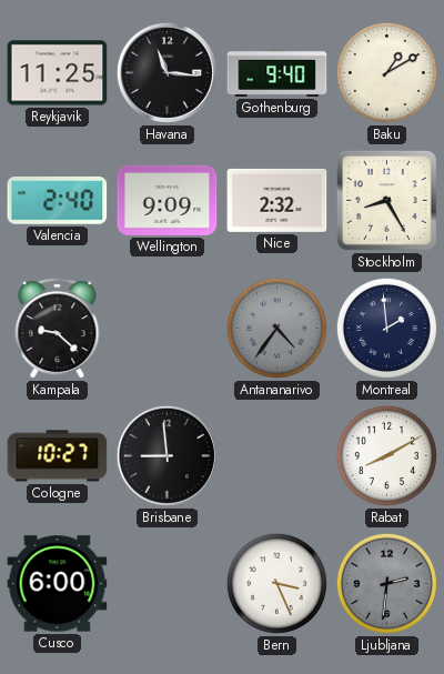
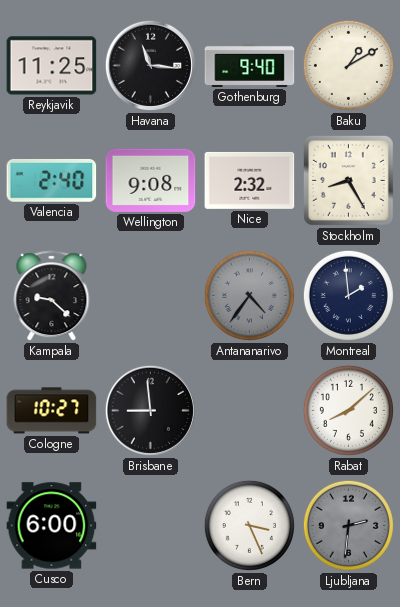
Wellington: 9:09 -> 9:08
Rabat: 8:10 -> 8:08
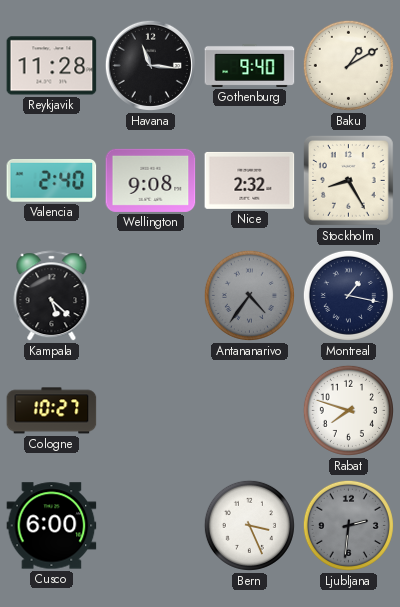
Reykjavik: 11:25 -> 11:28
Kampala: 9:22 -> 5:22
Montreal: 1:59 -> 1:17
Brisbane: 8:59 -> none
Rabat: 8:08 -> 7:48
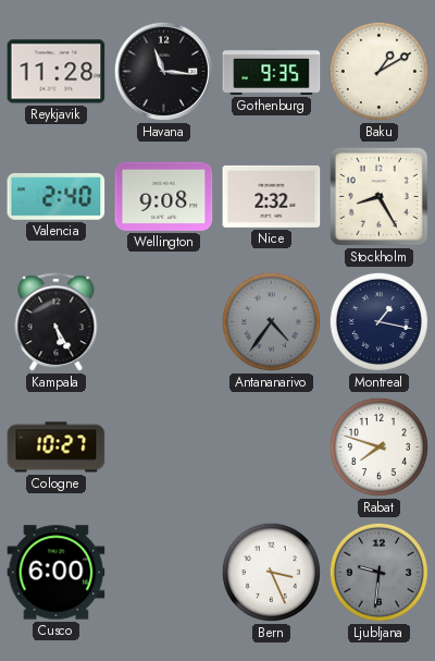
Gothenburg: 9:40 -> 9:35
Kampala: 5:22 -> 5:25
Ljubljana: 2:31 -> 9:31
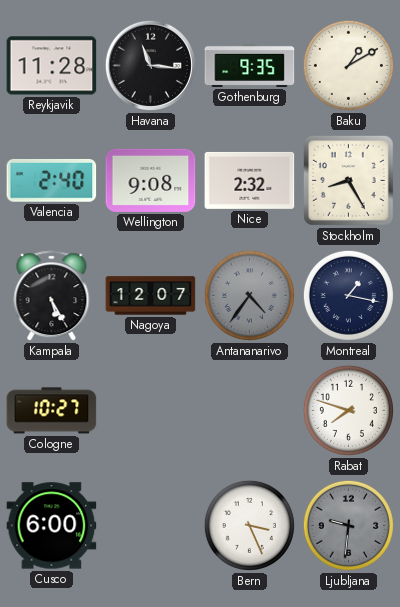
Nagoya: none -> 12:07
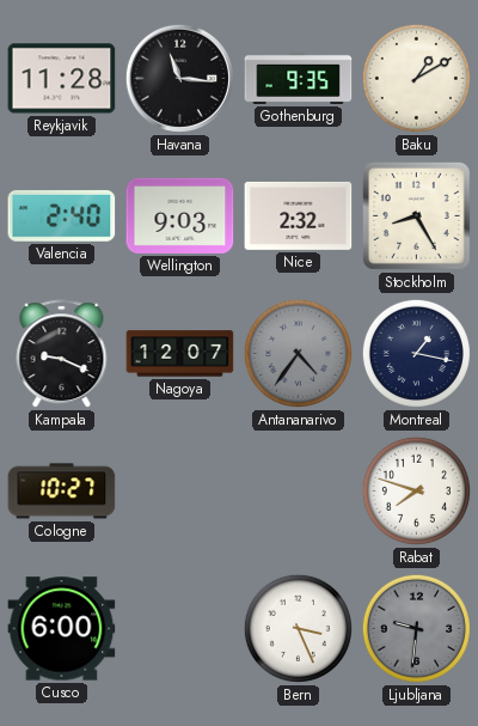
Wellington: 9:08 -> 9:03
Kampala: 5:25 -> 9:19
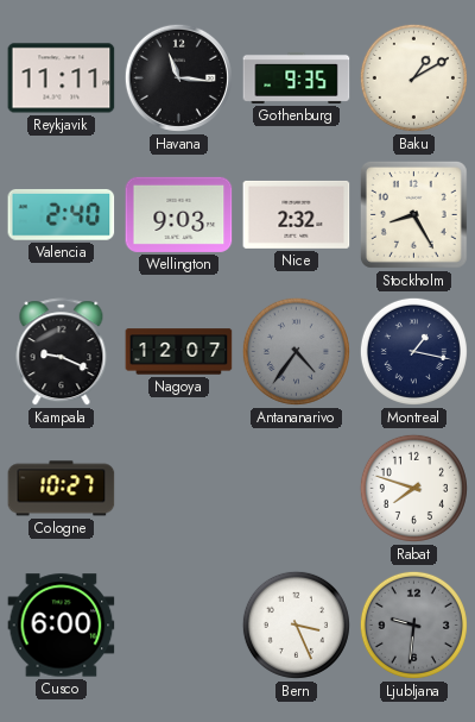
Reykjavik: 11:28 -> 11:11
